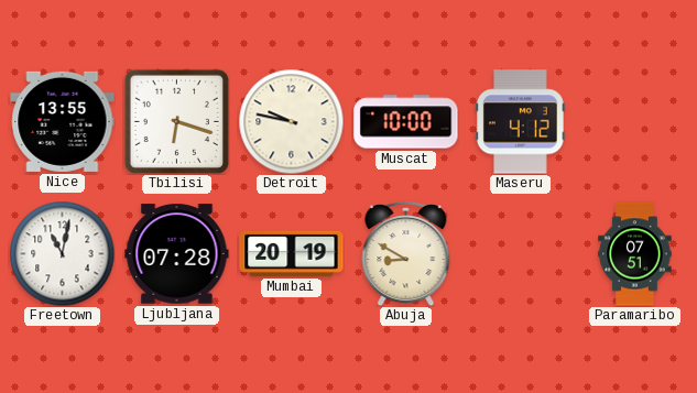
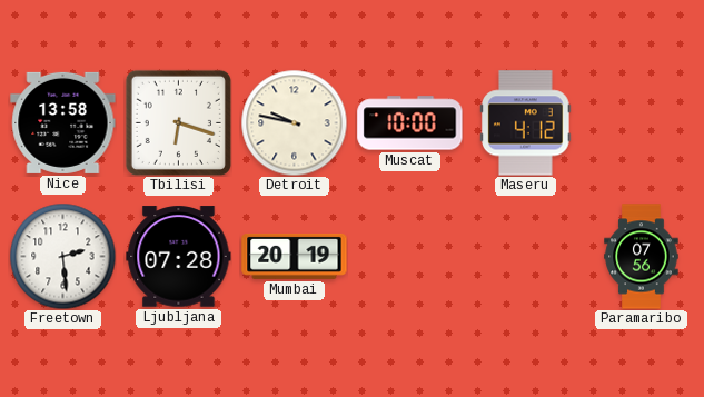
Nice: 13:55 -> 13:58
Freetown: 11:02 -> 2:29
Abuja: 8:50 -> none
Paramaribo: 07:51 -> 07:56
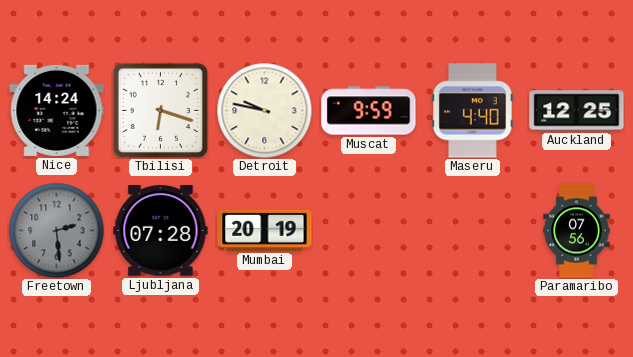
Nice: 13:58 -> 14:24
Muscat: 10:00 -> 9:59
Maseru: 4:12 -> 4:40
Auckland: none -> 12:25
Freetown dial: white -> grey
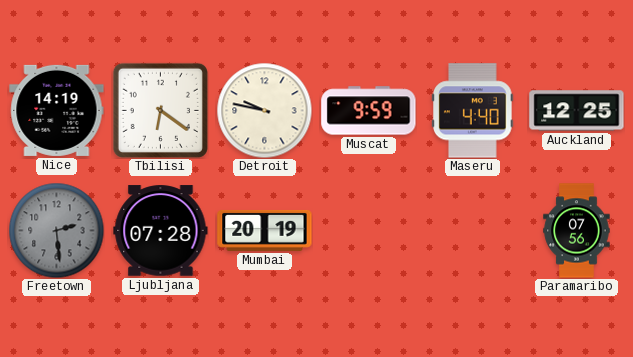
Nice: 14:24 -> 14:19
Tbilisi: 6:18 -> 6:21
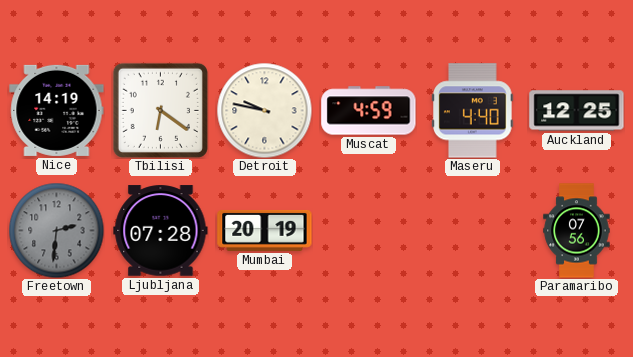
Muscat: 9:59 -> 4:59
Freetown: 2:29 -> 2:31
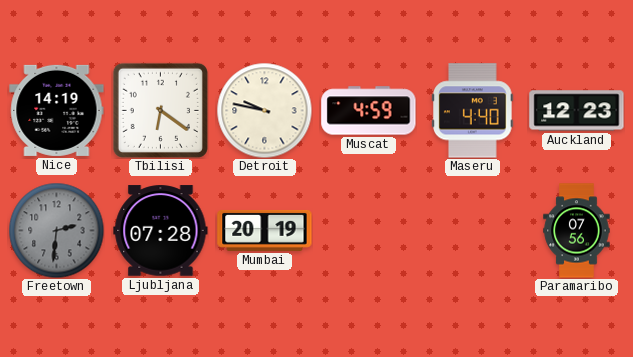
Auckland: 12:25 -> 12:23
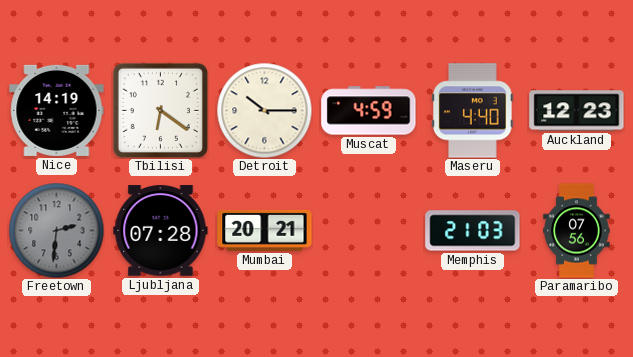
Detroit: 9:47 -> 10:15
Mumbai: 20:19 -> 20:21
Memphis: none -> 21:03
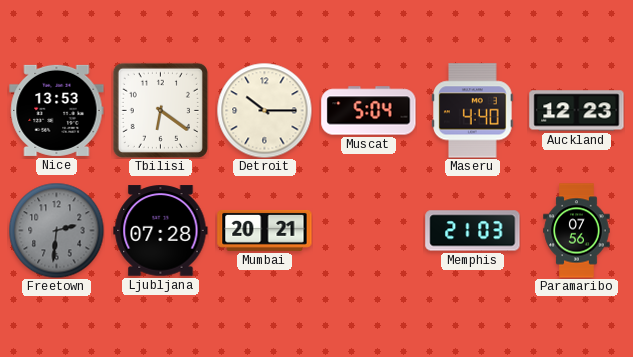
Nice: 14:19 -> 13:53
Muscat: 4:59 -> 5:04
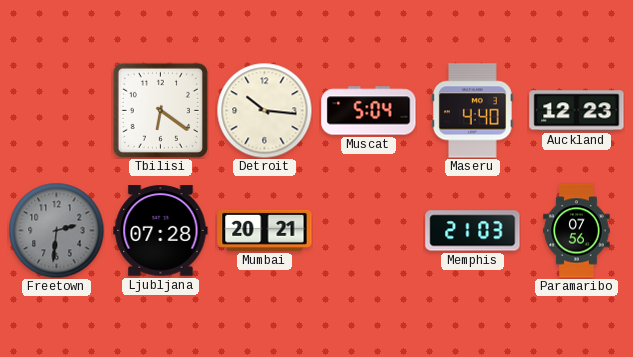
Nice: 13:53 -> none
Detroit: 10:15 -> 10:16
